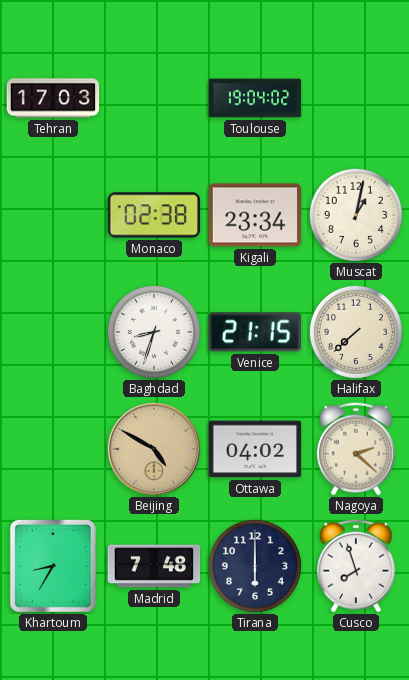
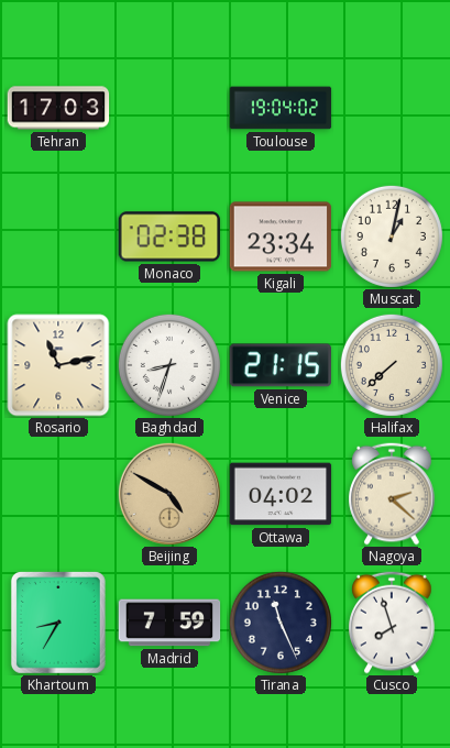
Rosario: none -> 11:13
Madrid: 7:48 -> 7:59
Tirana: 6:00 -> 11:26
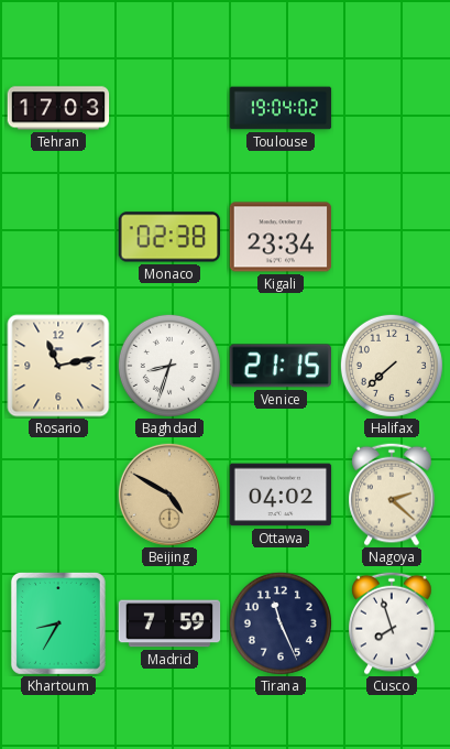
Muscat: 1:02 -> none
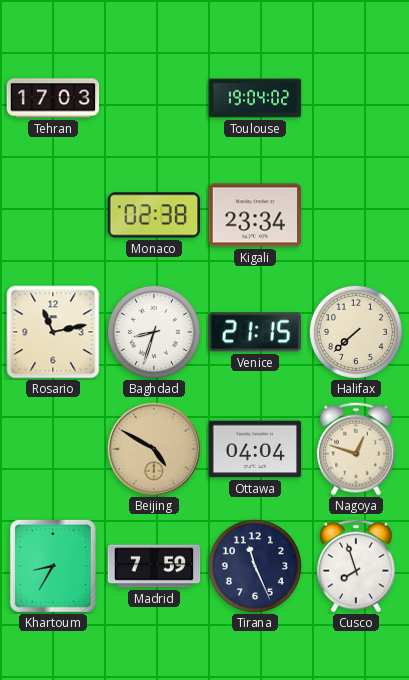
Ottawa: 04:02 -> 04:04
Nagoya: 2:22 -> 12:48
